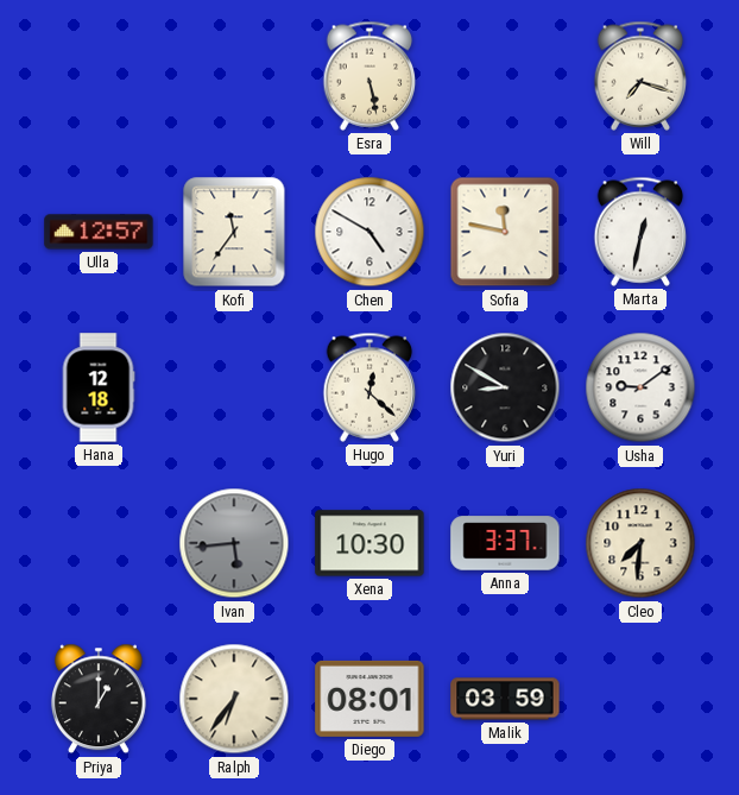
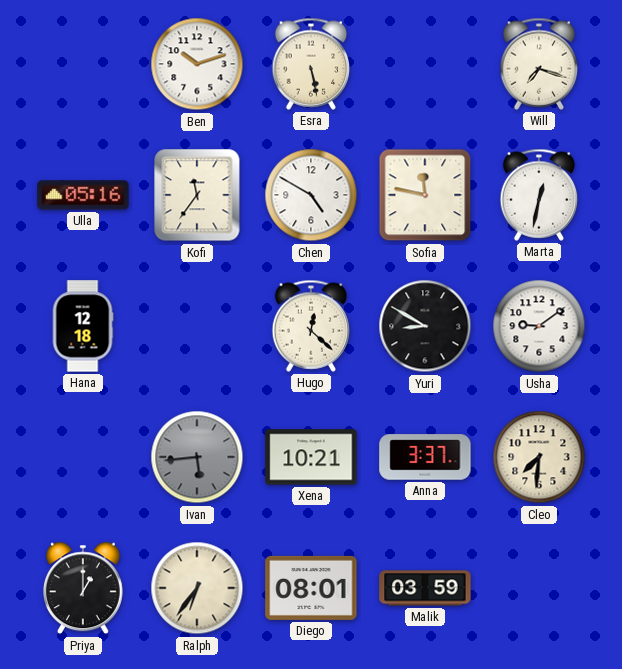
Ben: none -> 10:12
Ulla: 12:57 -> 05:16
Xena: 10:30 -> 10:21
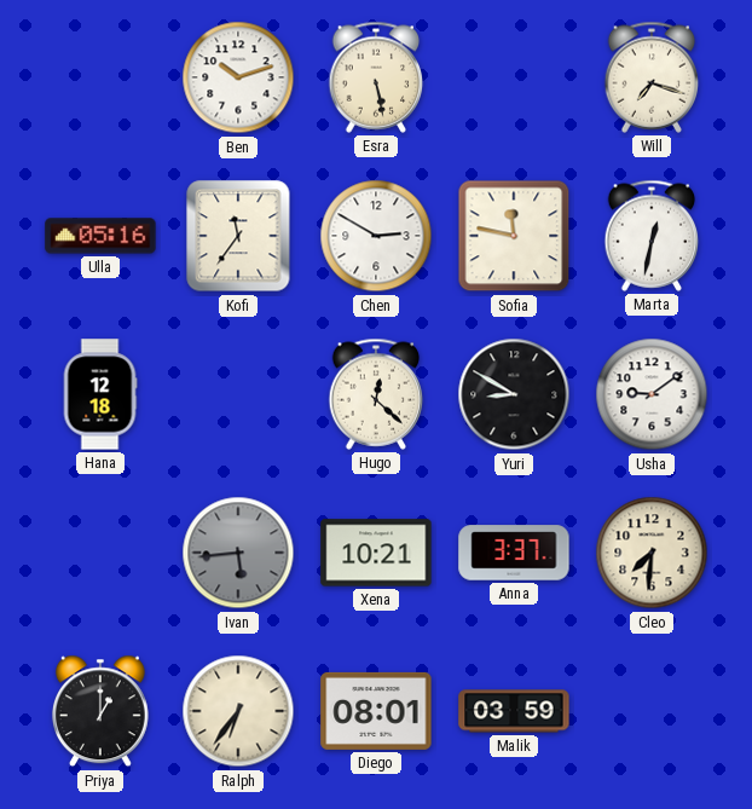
Chen: 4:50 -> 2:50
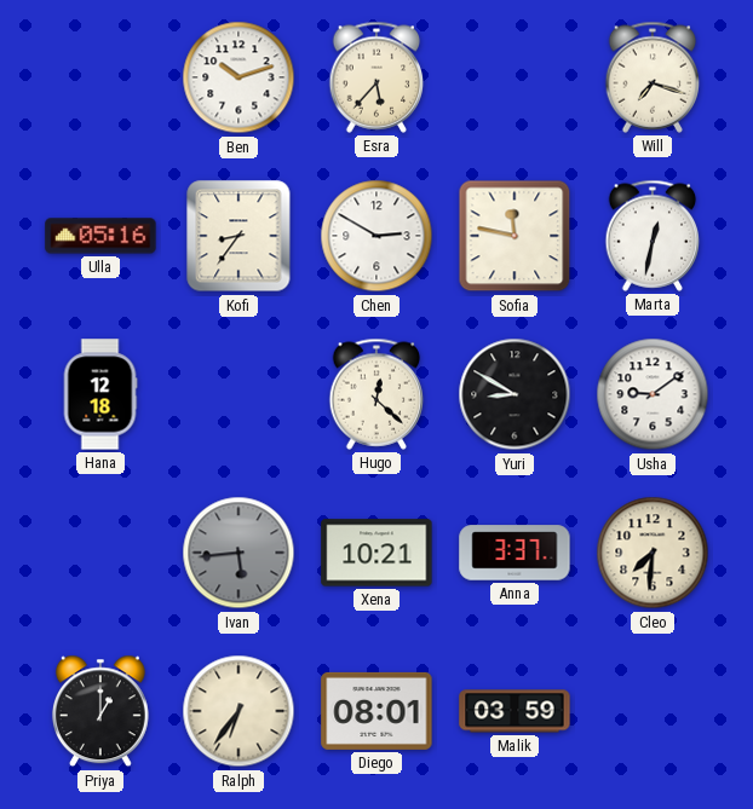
Esra: 5:28 -> 5:37
Kofi: 11:36 -> 8:36
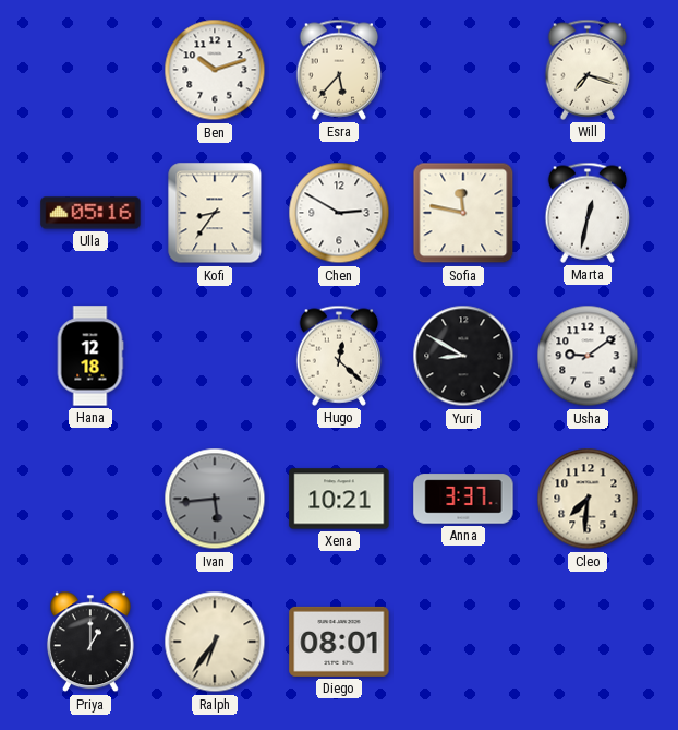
Malik: 03:59 -> none
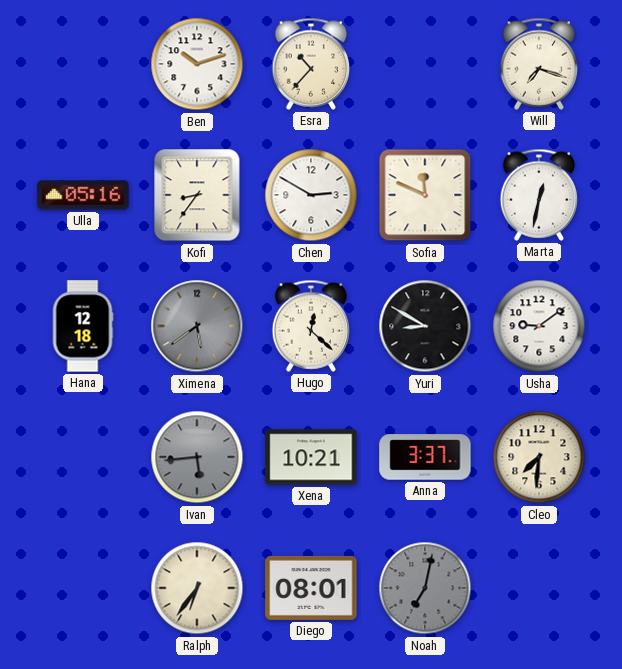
Esra: 5:37 -> 10:37
Sofia: 11:47 -> 11:49
Ximena: none -> 5:39
Priya: 1:00 -> none
Noah: none -> 7:02
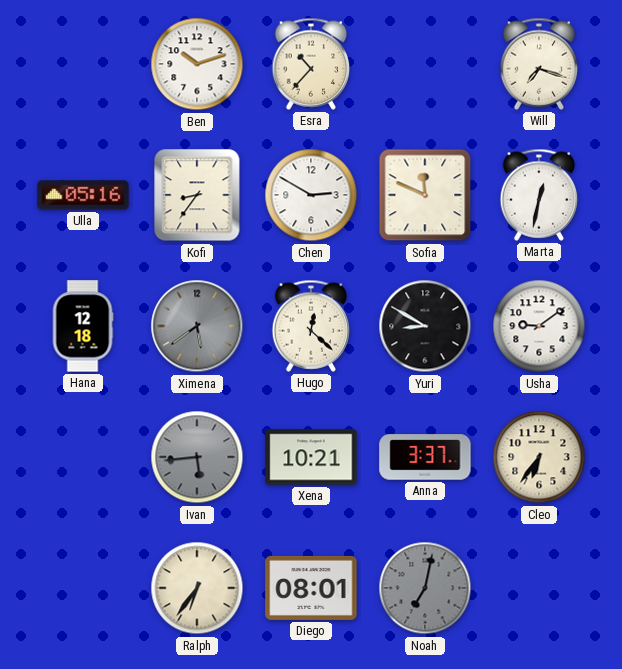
Cleo: 7:31 -> 6:36
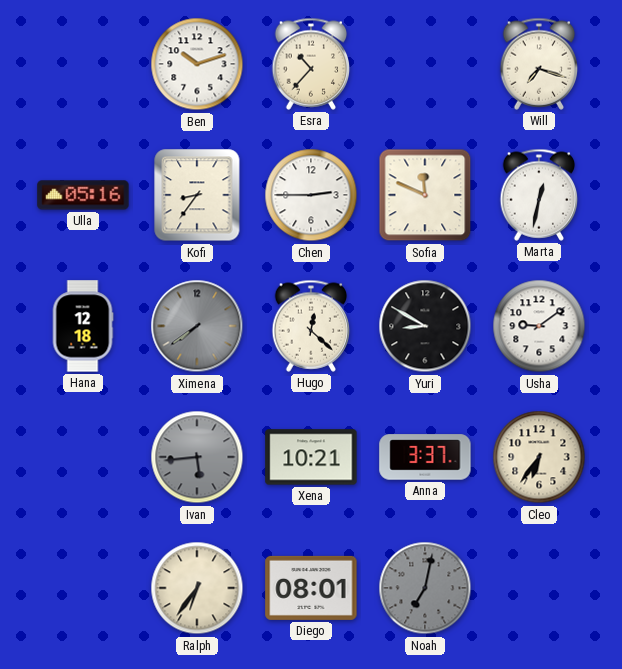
Chen: 2:50 -> 2:45
Ximena: 5:39 -> 7:39
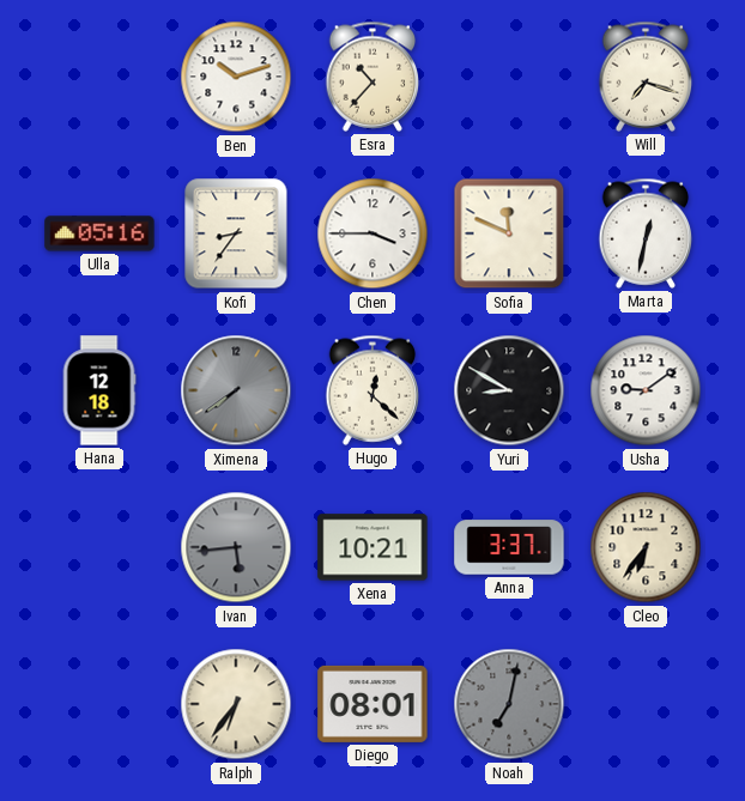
Chen: 2:45 -> 3:45
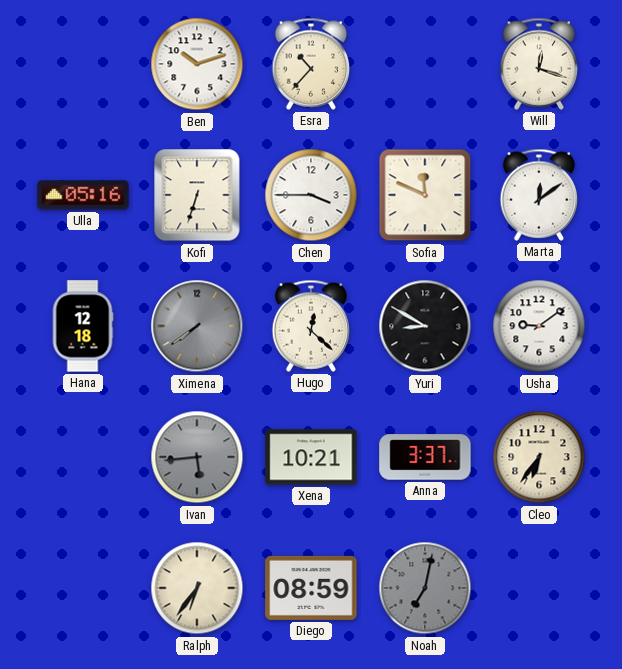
Will: 7:18 -> 12:18
Kofi: 8:36 -> 6:33
Marta: 12:32 -> 12:09
Diego: 08:01 -> 08:59
